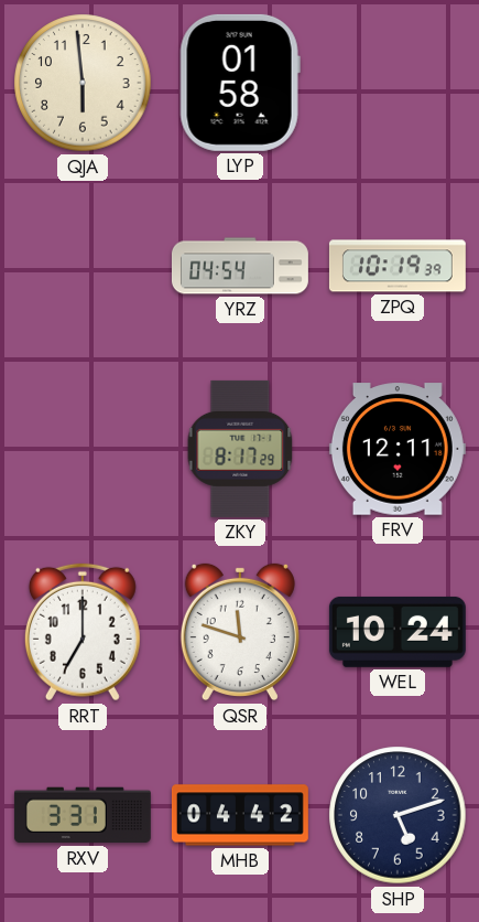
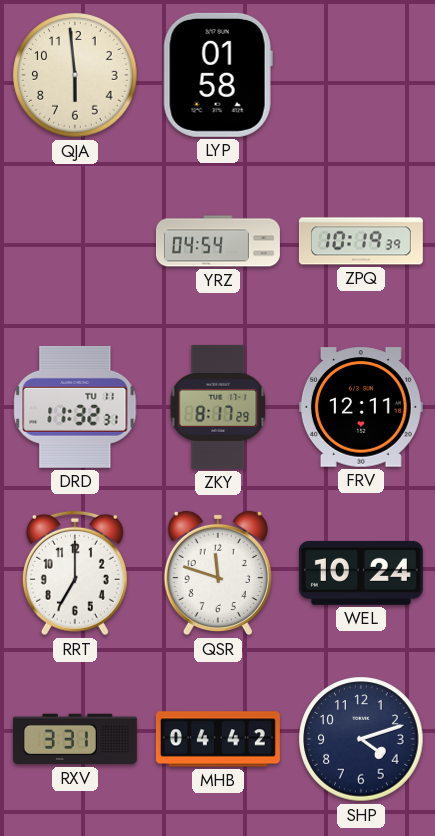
DRD: none -> 11:32
SHP: 5:12 -> 4:12
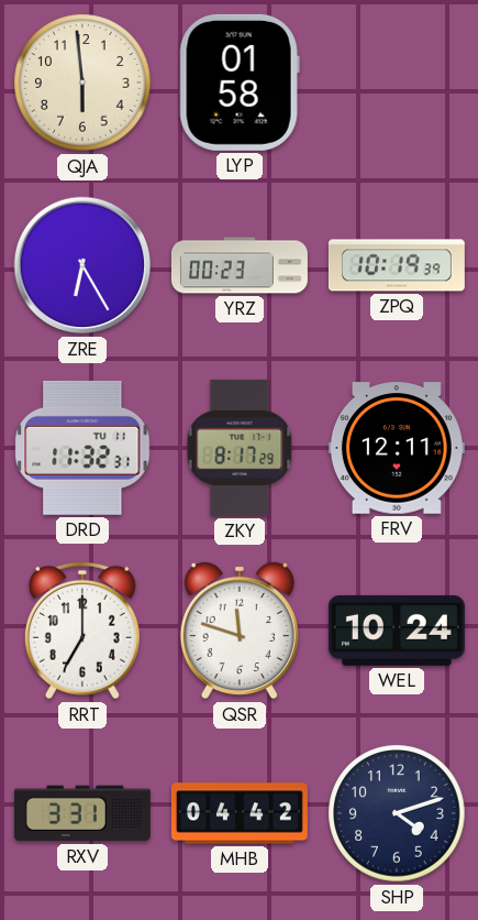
ZRE: none -> 6:25
YRZ: 04:54 -> 00:23
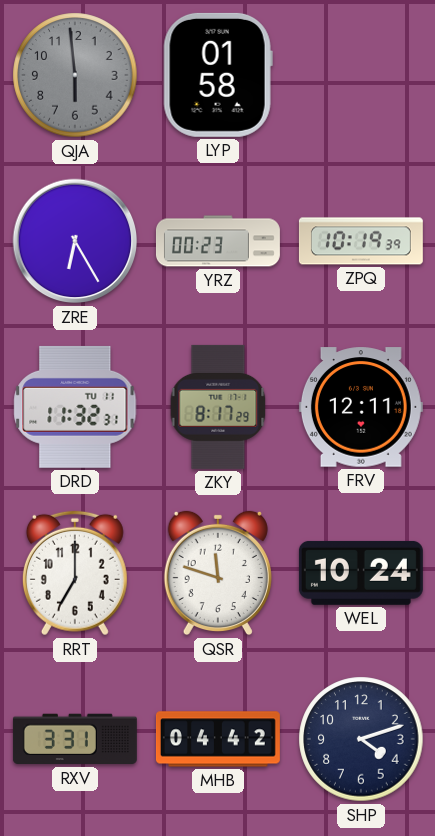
QJA dial: cream -> grey
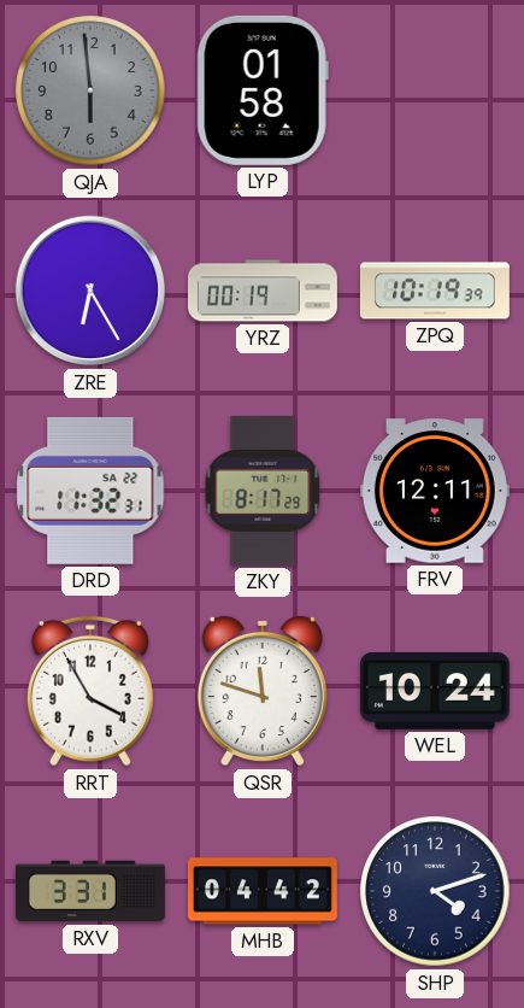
YRZ: 00:23 -> 00:19
DRD date: TU 11 -> SA 22
RRT: 7:00 -> 3:55
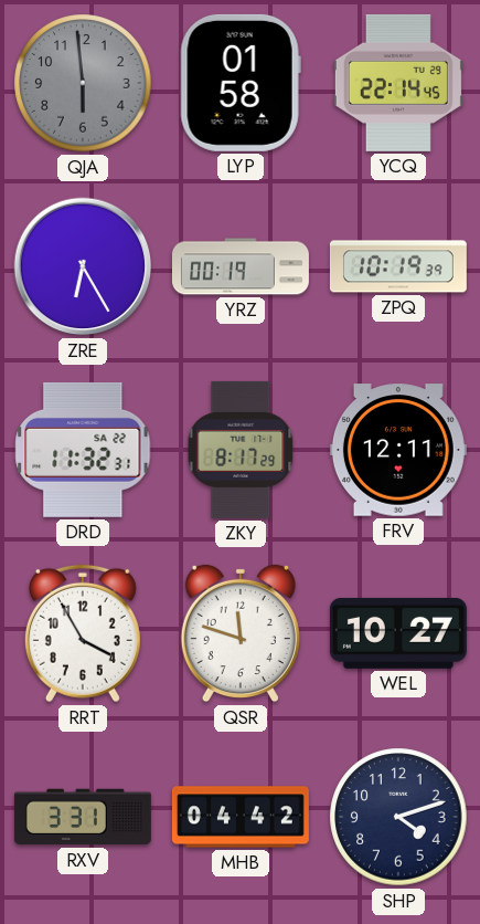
YCQ: none -> 22:14
WEL: 10:24 -> 10:27
